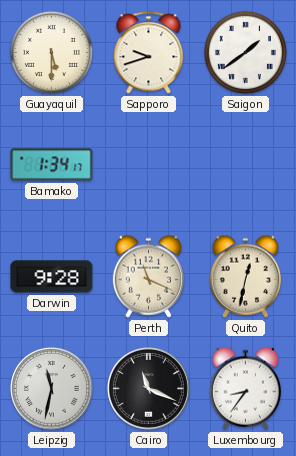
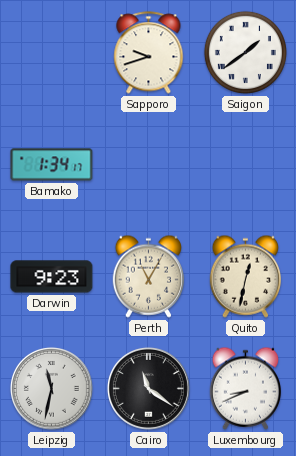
Guayaquil: 5:30 -> none
Darwin: 9:28 -> 9:23
Perth: 11:19 -> 11:05
Cairo: 11:19 -> 11:21
Luxembourg: 8:36 -> 8:41
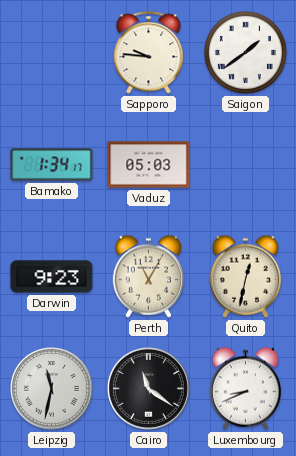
Sapporo: 9:42 -> 9:46
Vaduz: none -> 05:03
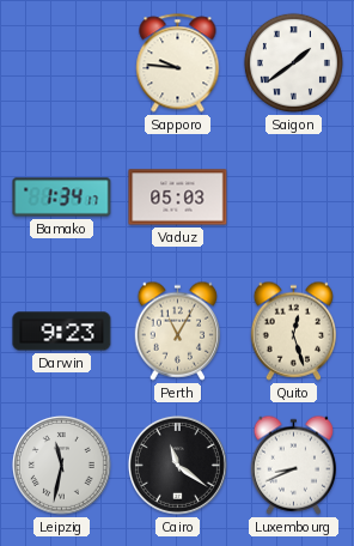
Quito: 12:32 -> 12:27
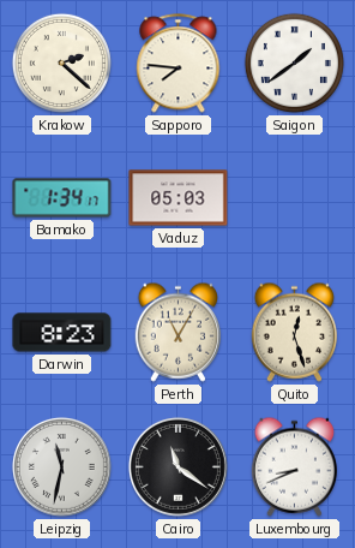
Krakow: none -> 2:22
Sapporo: 9:46 -> 7:46
Darwin: 9:23 -> 8:23
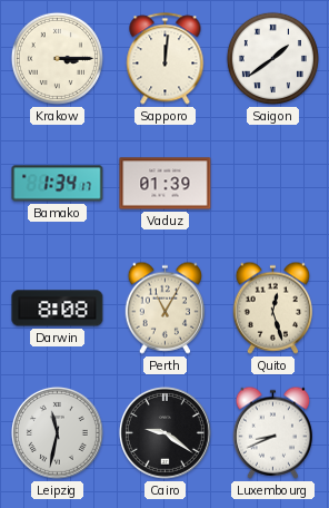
Krakow: 2:22 -> 3:15
Sapporo: 7:46 -> 12:01
Vaduz: 05:03 -> 01:39
Darwin: 8:23 -> 8:08
Cairo: 11:21 -> 9:21
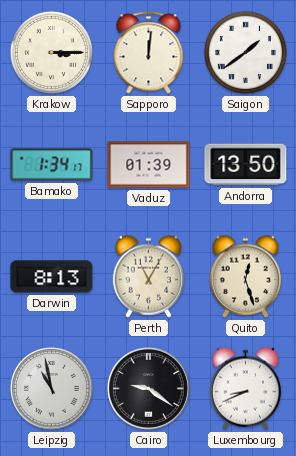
Andorra: none -> 13:50
Darwin: 8:08 -> 8:13
Leipzig: 11:32 -> 10:58
